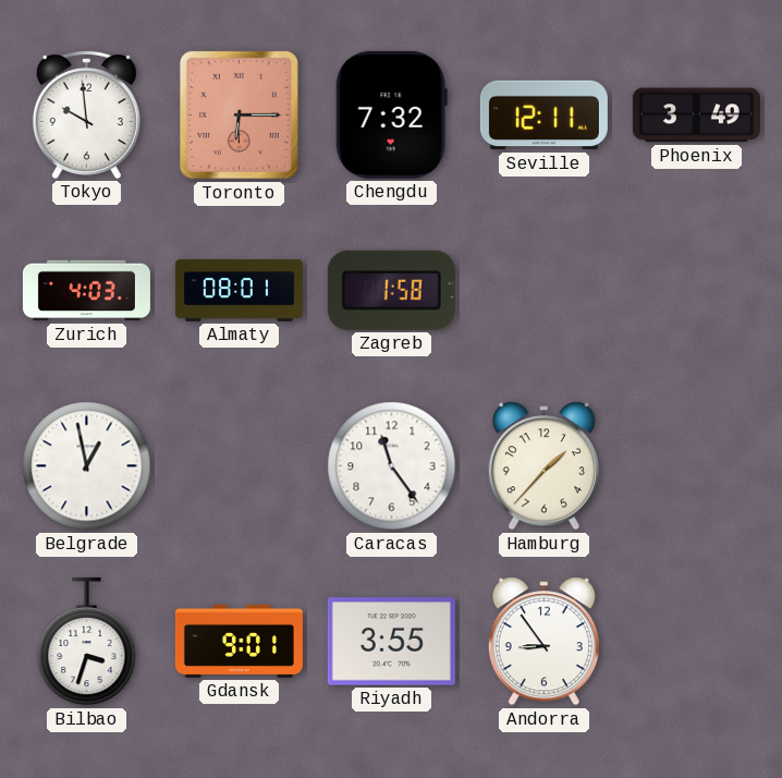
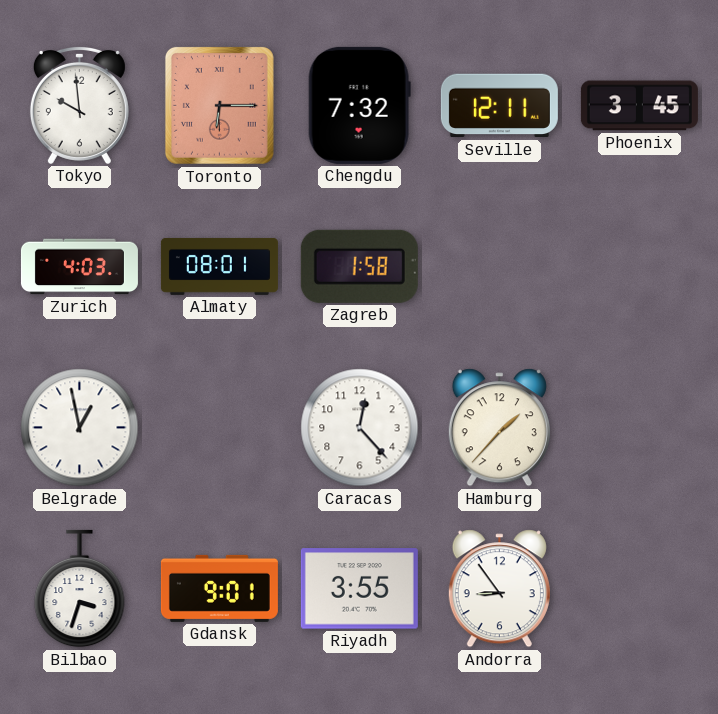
Phoenix: 3:49 -> 3:45
Caracas: 11:24 -> 12:23
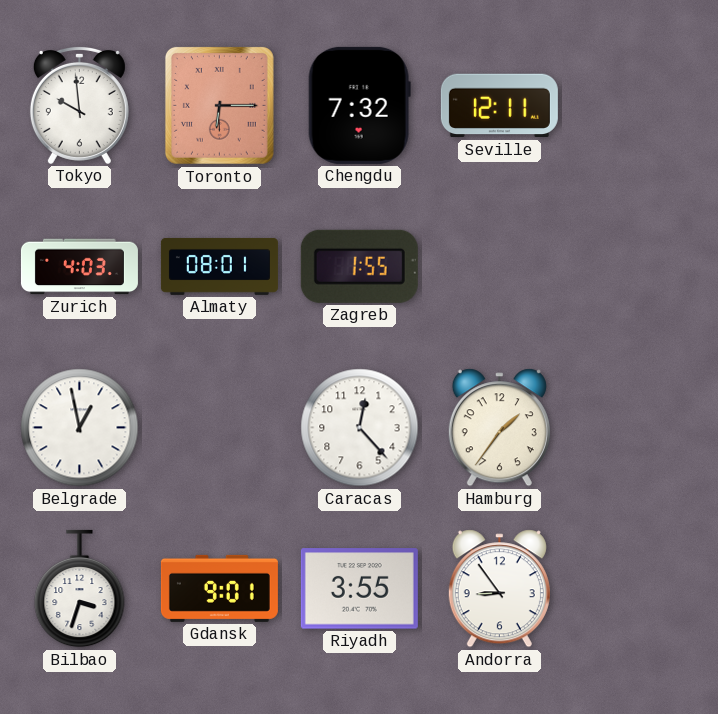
Phoenix: 3:45 -> none
Zagreb: 1:58 -> 1:55
Hamburg: 1:37 -> 1:36
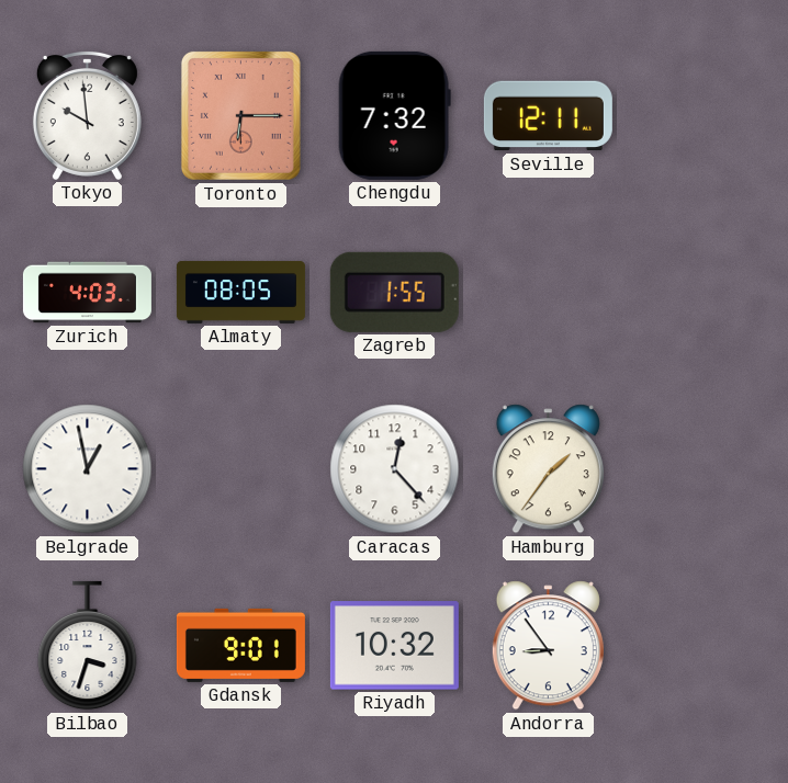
Almaty: 08:01 -> 08:05
Riyadh: 3:55 -> 10:32
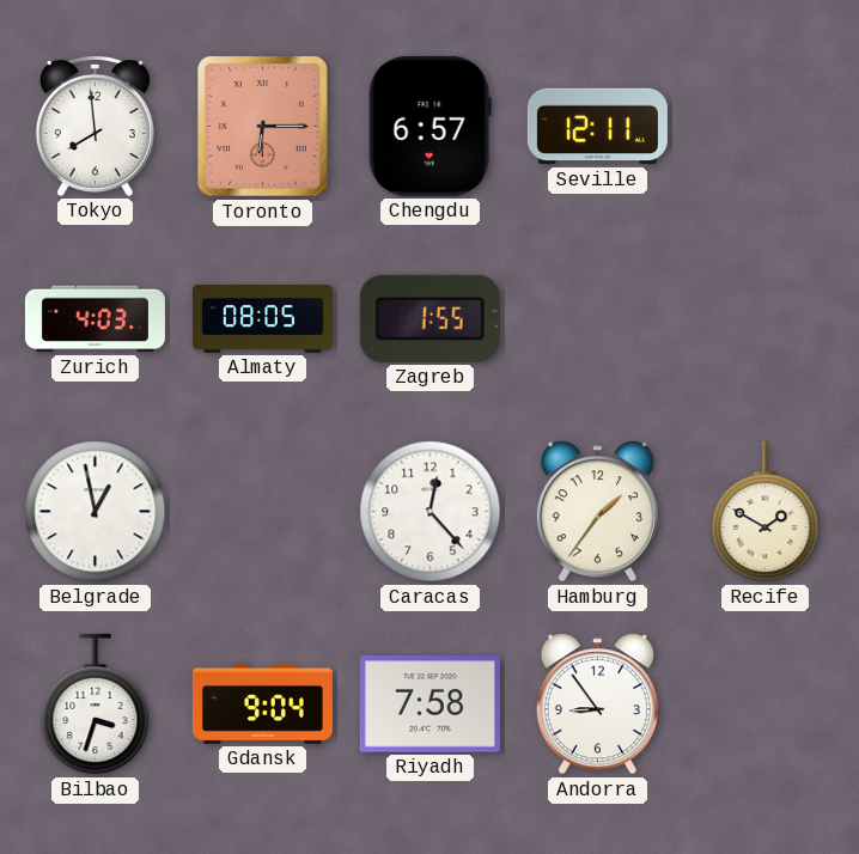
Tokyo: 9:59 -> 7:59
Chengdu: 7:32 -> 6:57
Recife: none -> 1:50
Gdansk: 9:01 -> 9:04
Riyadh: 10:32 -> 7:58
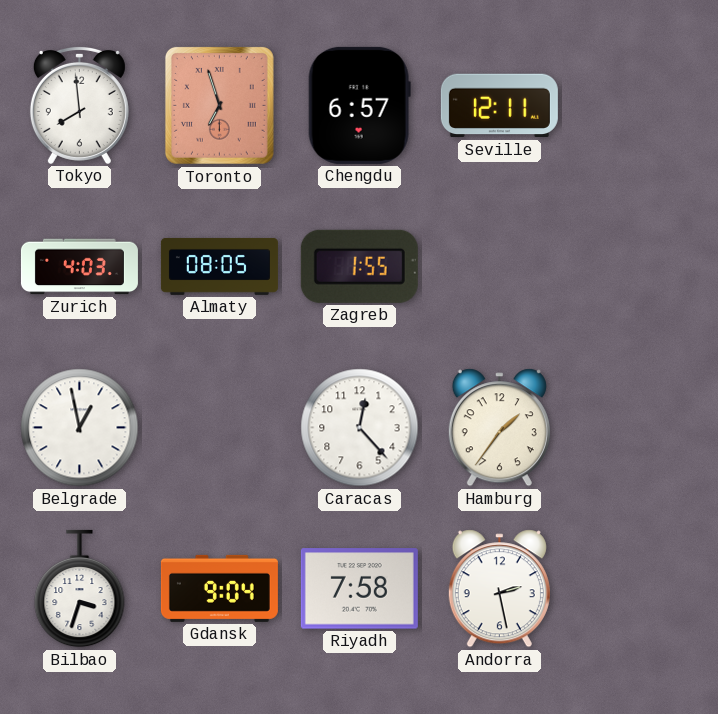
Toronto: 6:15 -> 6:57
Recife: 1:50 -> none
Andorra: 8:54 -> 2:28
